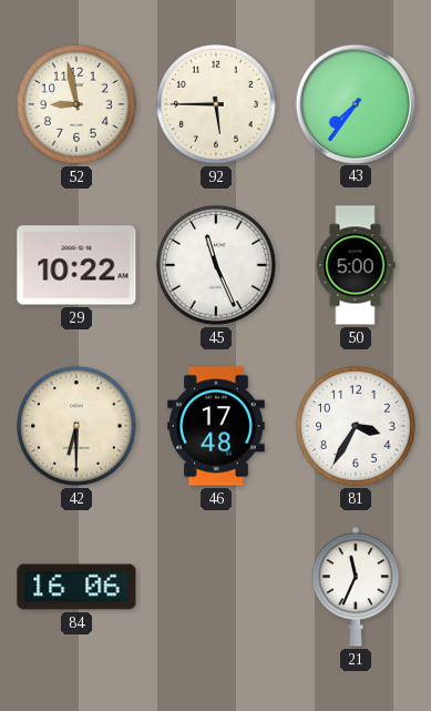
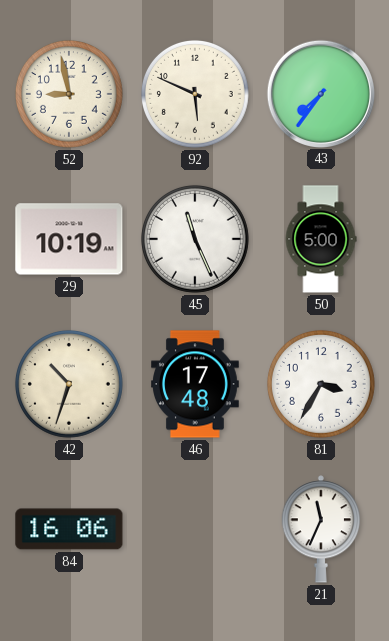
92: 5:45 -> 5:49
29: 10:22 -> 10:19
42: 6:30 -> 10:33
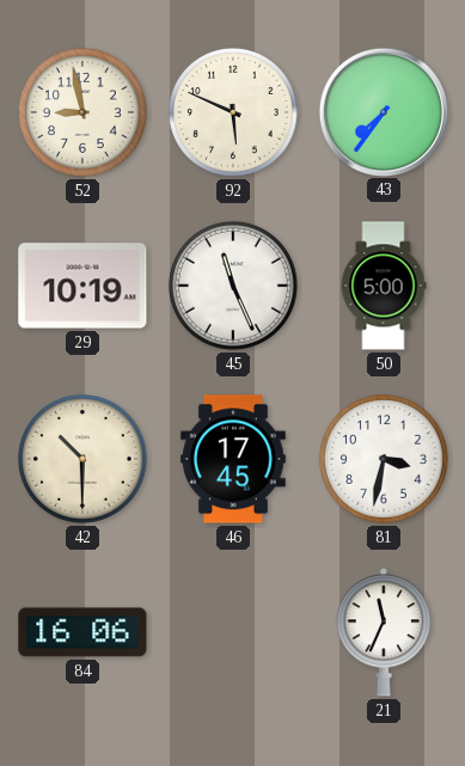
42: 10:33 -> 10:30
46: 17:48 -> 17:45
81: 3:35 -> 3:32
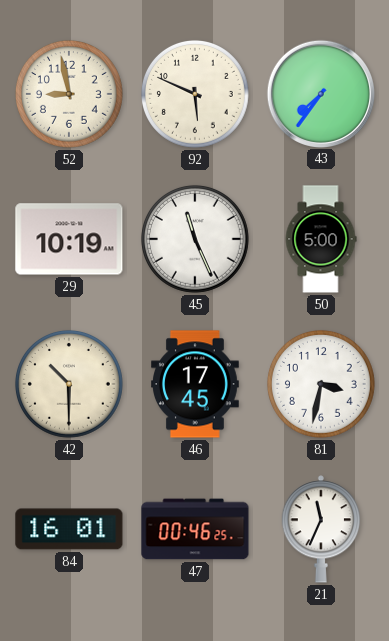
84: 16:06 -> 16:01
47: none -> 00:46
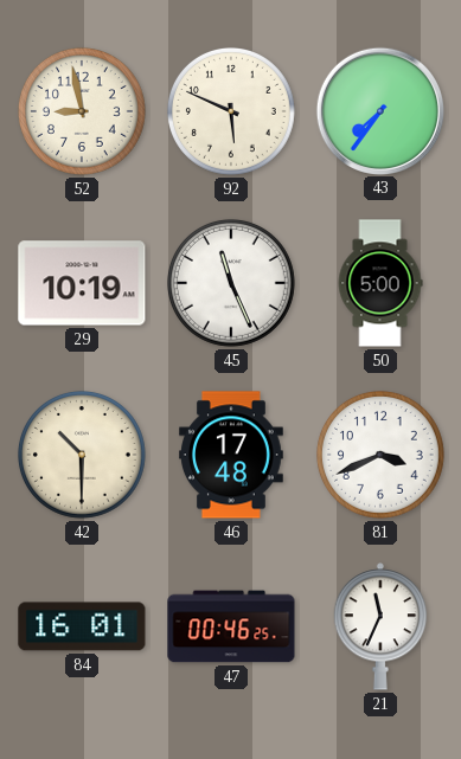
46: 17:45 -> 17:48
81: 3:32 -> 3:41
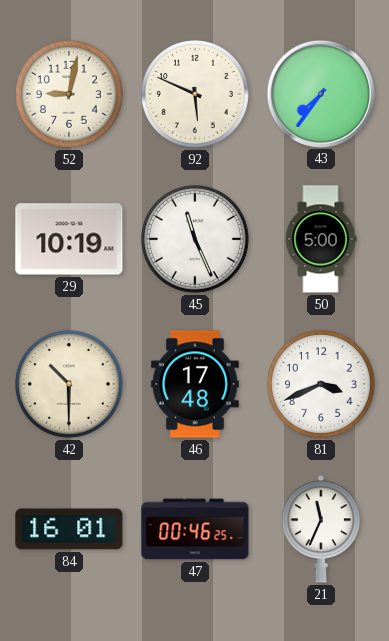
52: 8:58 -> 9:02
